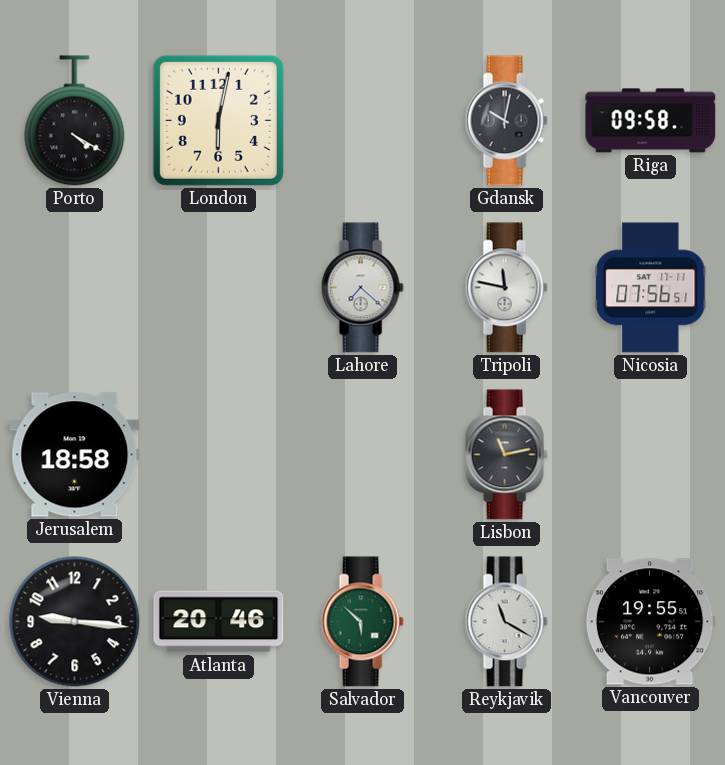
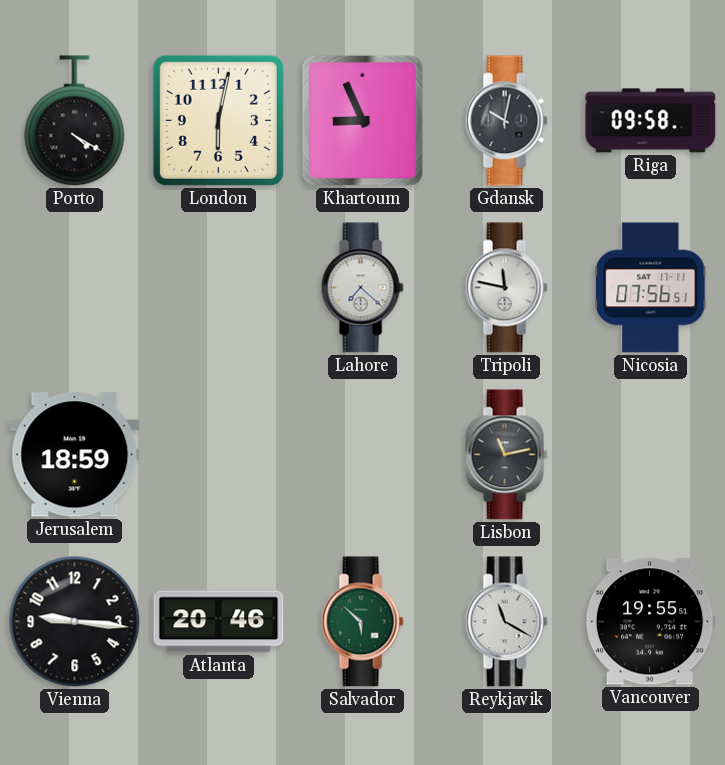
Khartoum: none -> 8:56
Jerusalem: 18:58 -> 18:59
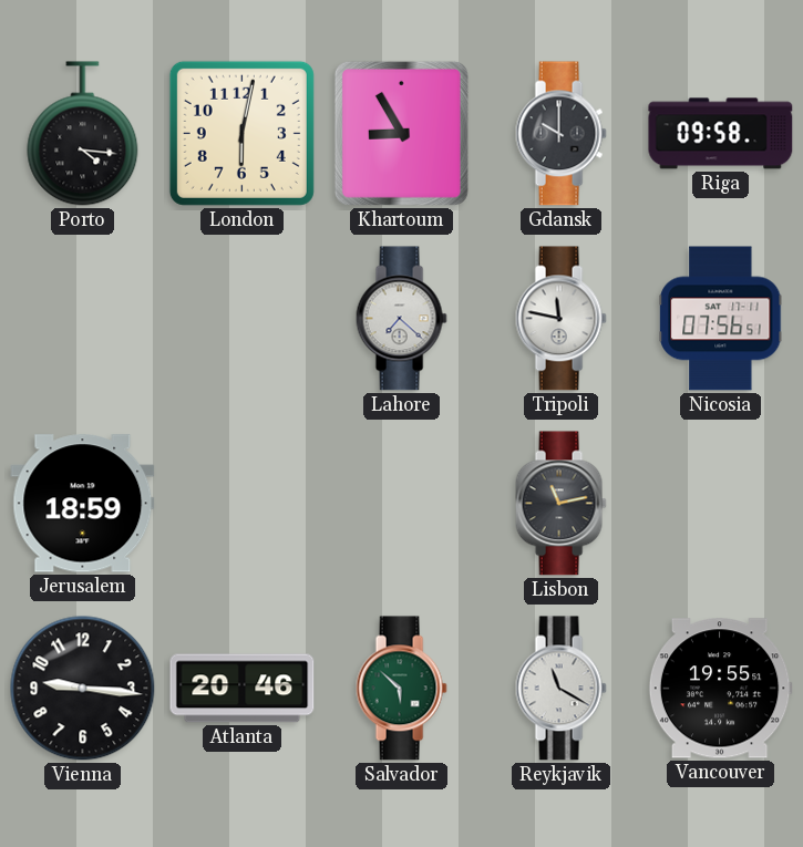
Porto: 4:20 -> 4:16
Khartoum: 8:56 -> 8:55
Gdansk: 10:02 -> 10:00
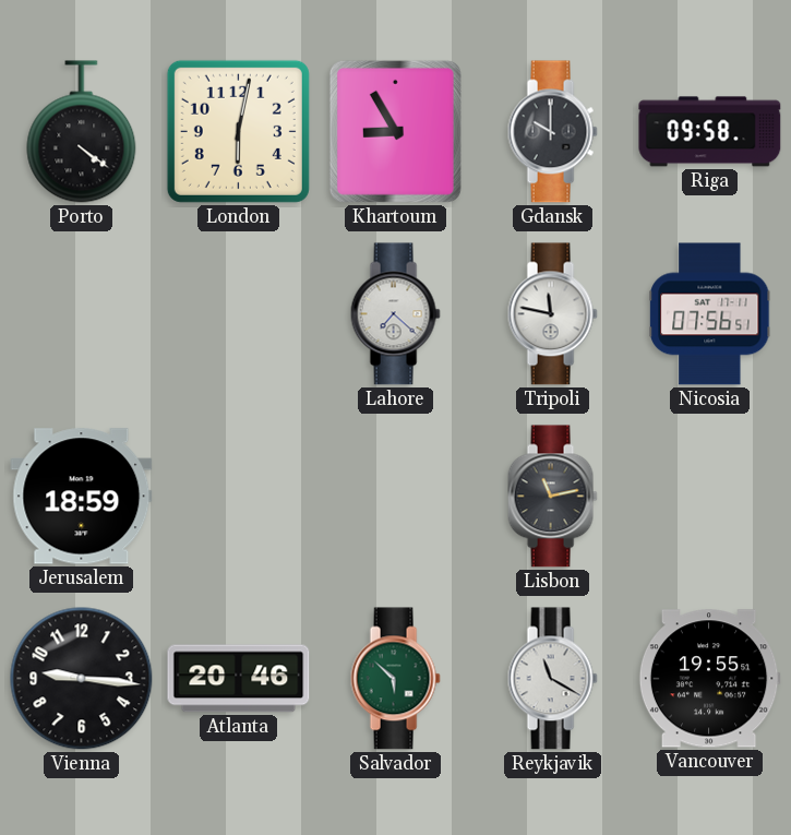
Porto: 4:16 -> 4:21
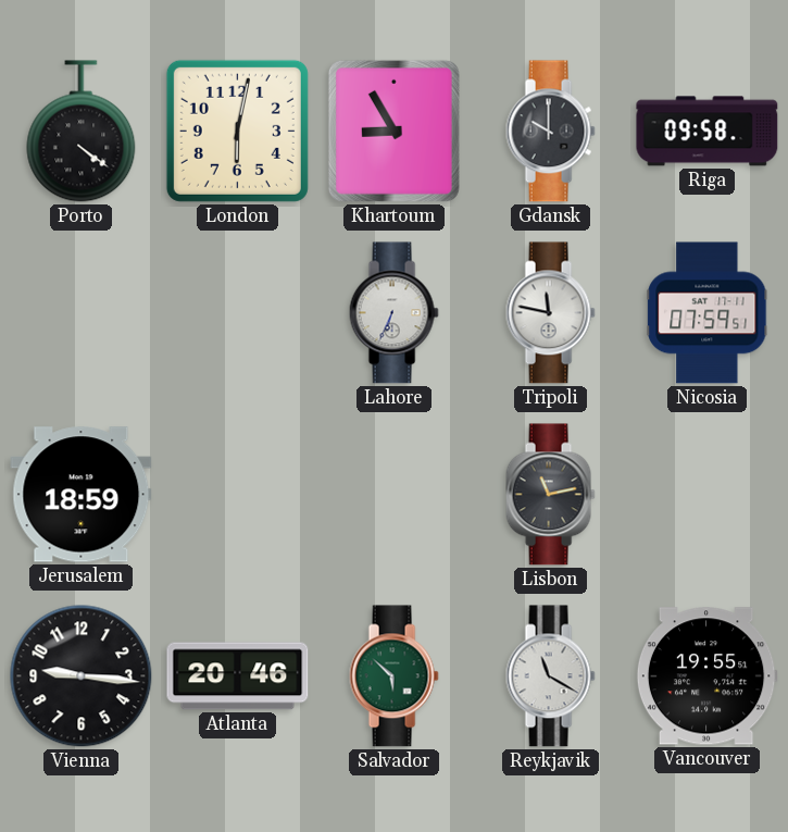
Lahore: 7:22 -> 6:34
Nicosia: 07:56 -> 07:59
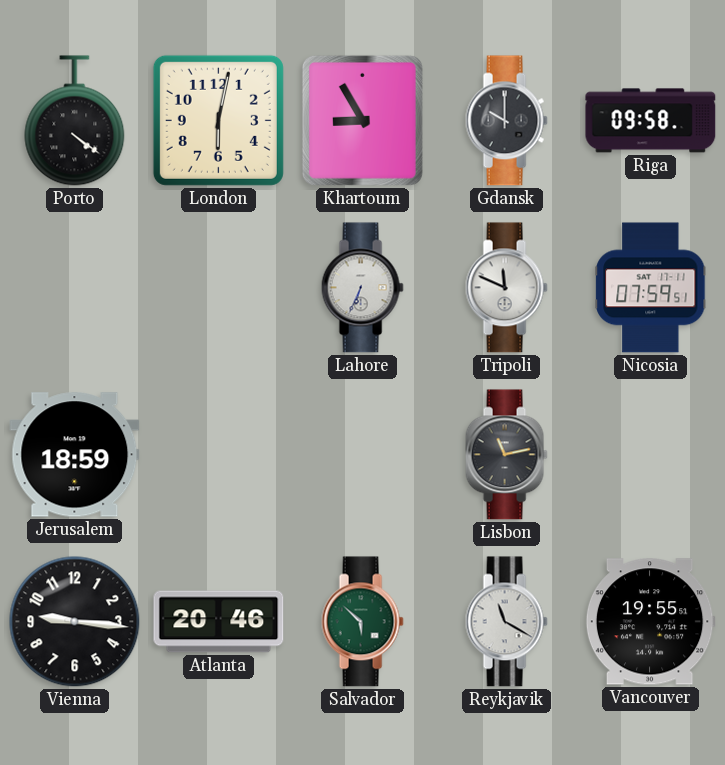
Tripoli: 11:47 -> 11:49
